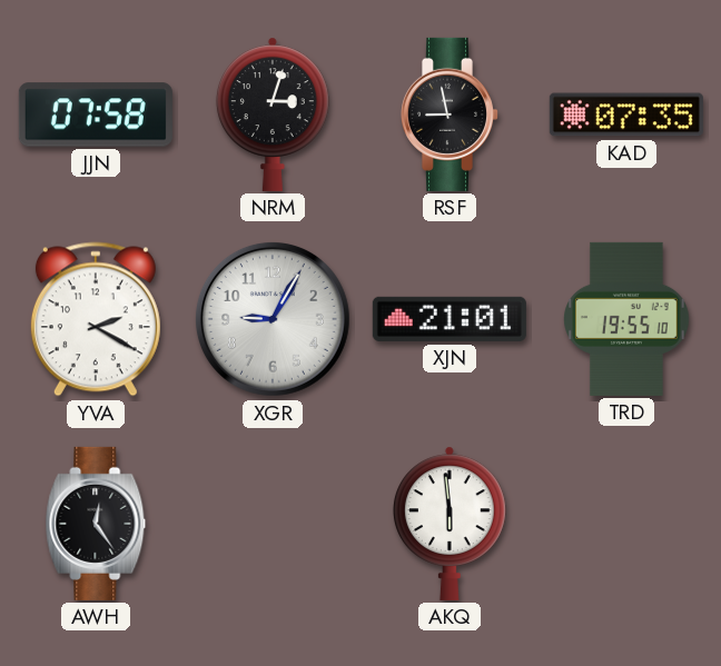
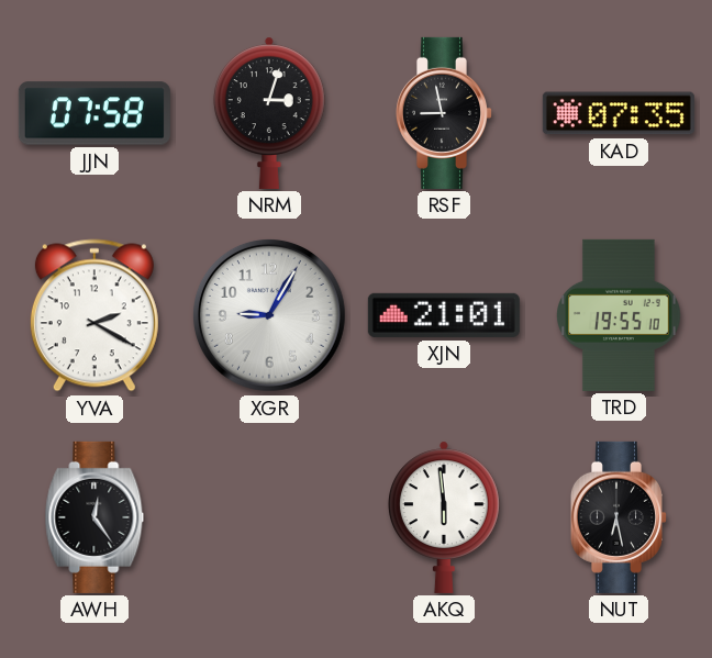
NUT: none -> 6:28
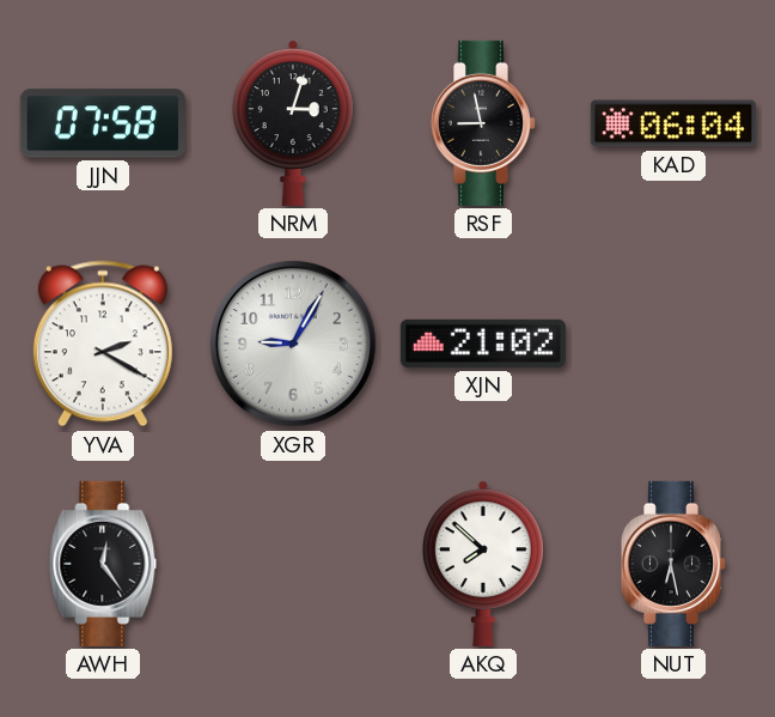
KAD: 07:35 -> 06:04
XJN: 21:01 -> 21:02
TRD: 19:55 -> none
AKQ: 5:59 -> 7:52
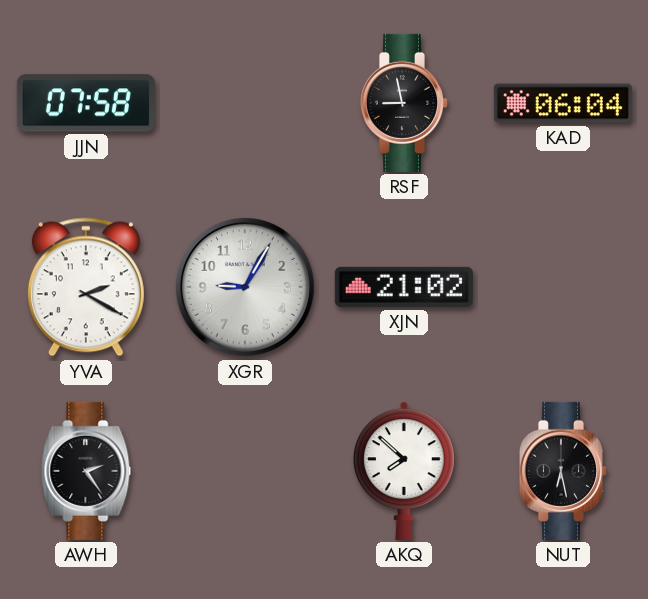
NRM: 3:03 -> none
AWH: 12:24 -> 2:24
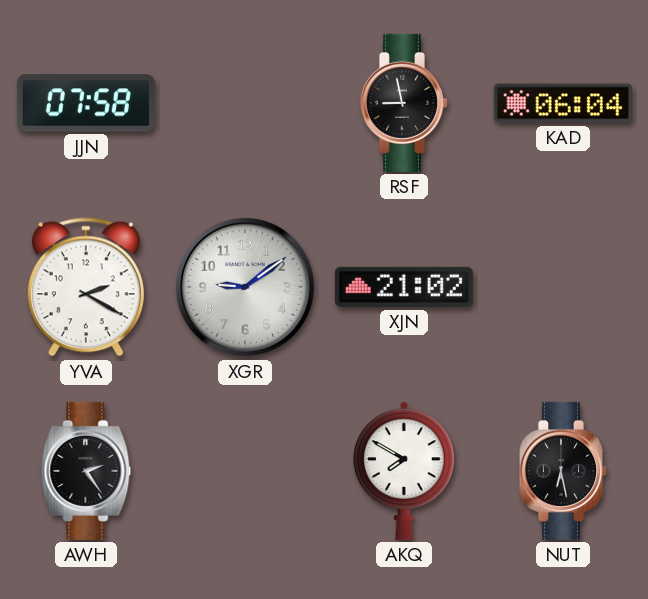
XGR: 9:05 -> 9:09
AKQ: 7:52 -> 7:50
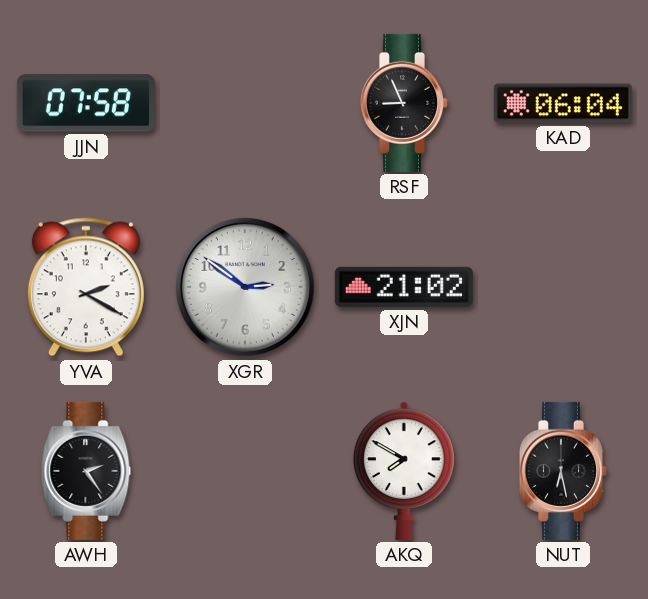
RSF: 8:58 -> 8:56
XGR: 9:09 -> 2:51
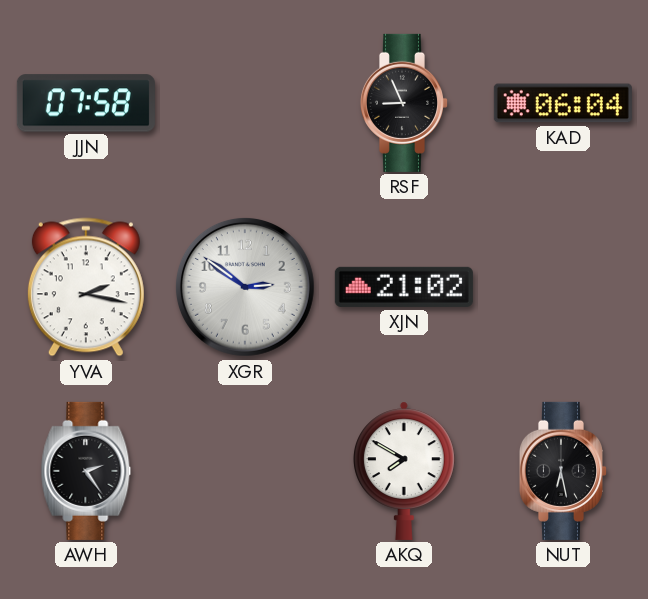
YVA: 2:20 -> 2:17
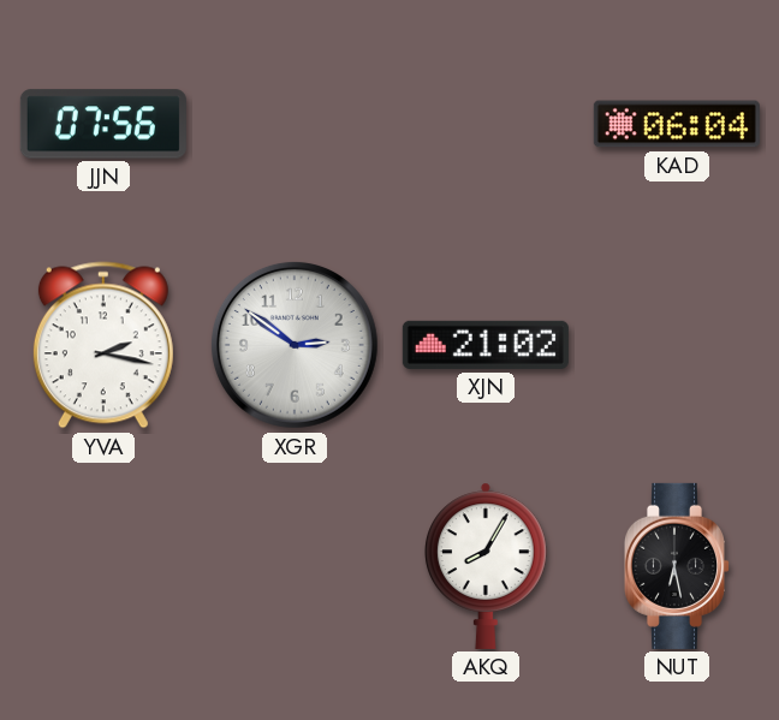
JJN: 07:58 -> 07:56
RSF: 8:56 -> none
AWH: 2:24 -> none
AKQ: 7:50 -> 8:05
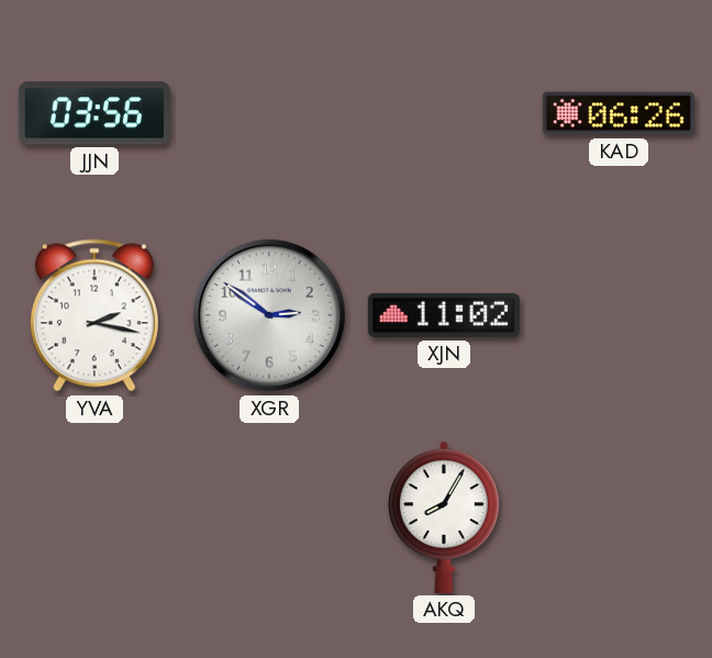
JJN: 07:56 -> 03:56
KAD: 06:04 -> 06:26
XJN: 21:02 -> 11:02
NUT: 6:28 -> none
